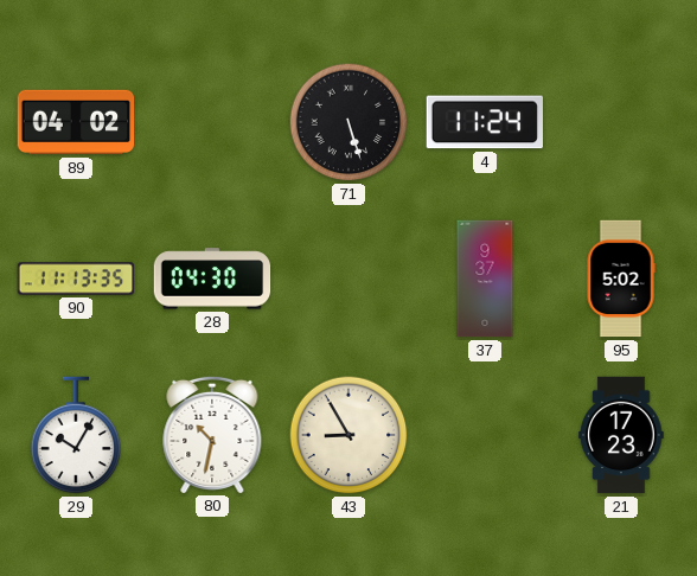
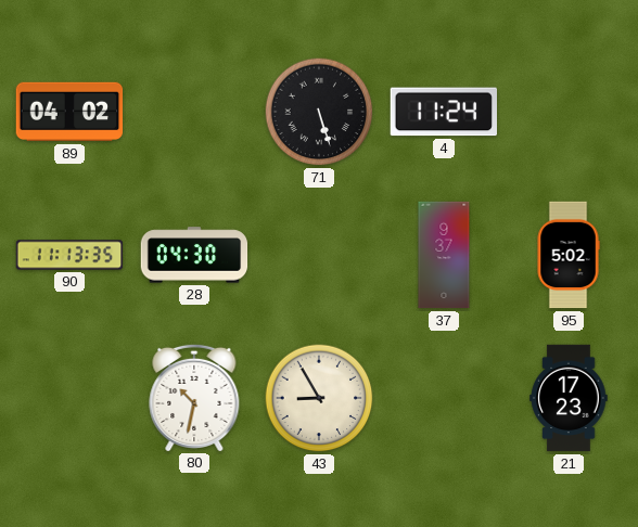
29: 10:05 -> none
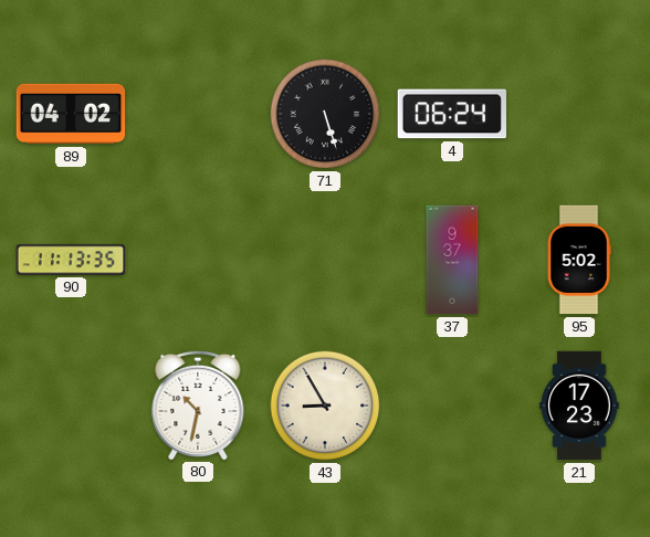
4: 11:24 -> 06:24
28: 04:30 -> none
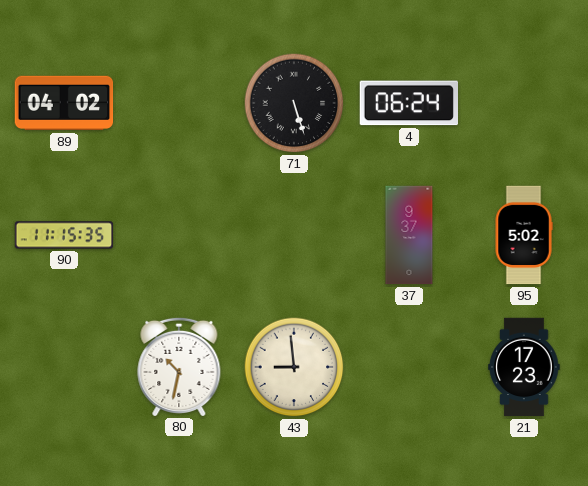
90: 11:13 -> 11:15
43: 8:55 -> 8:59
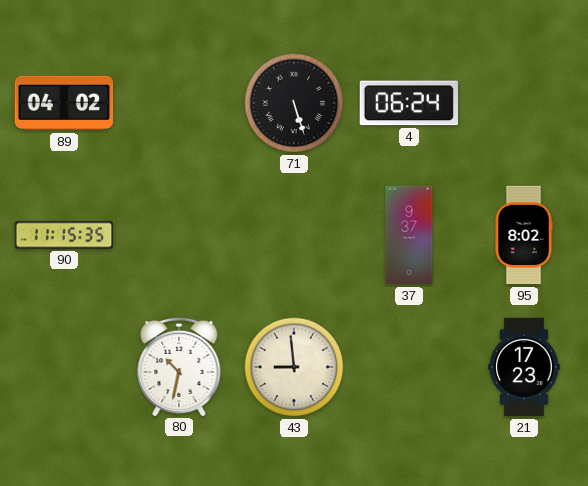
95: 5:02 -> 8:02
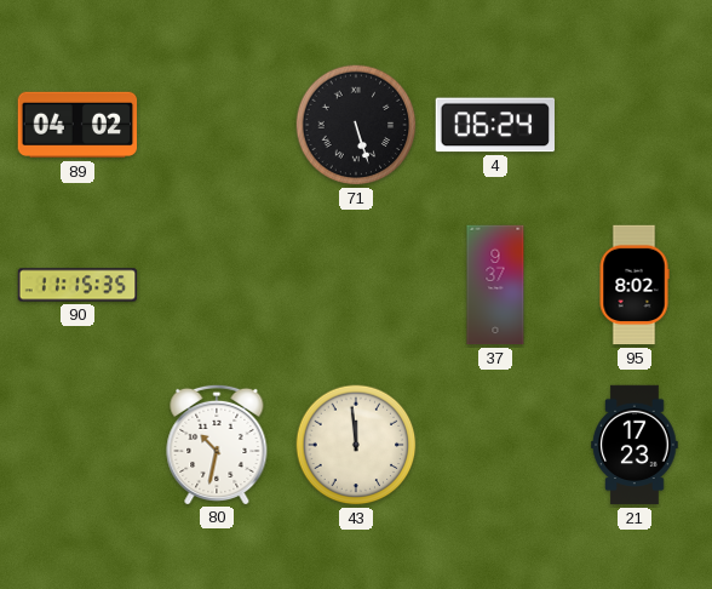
43: 8:59 -> 11:59
